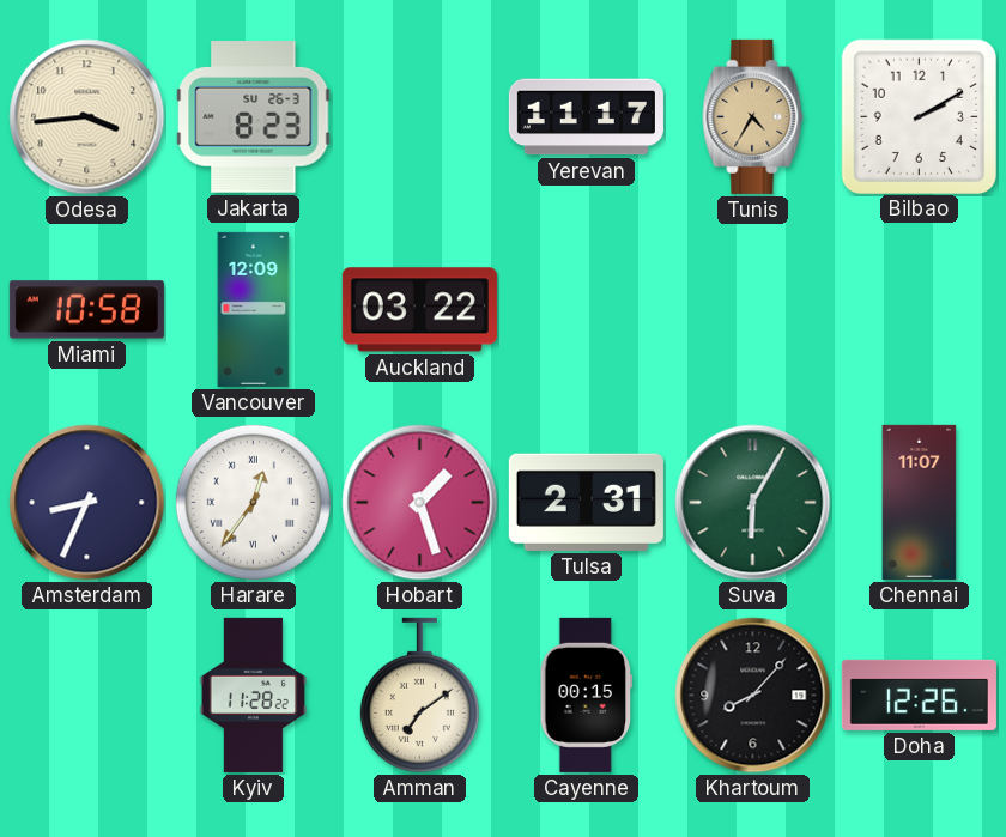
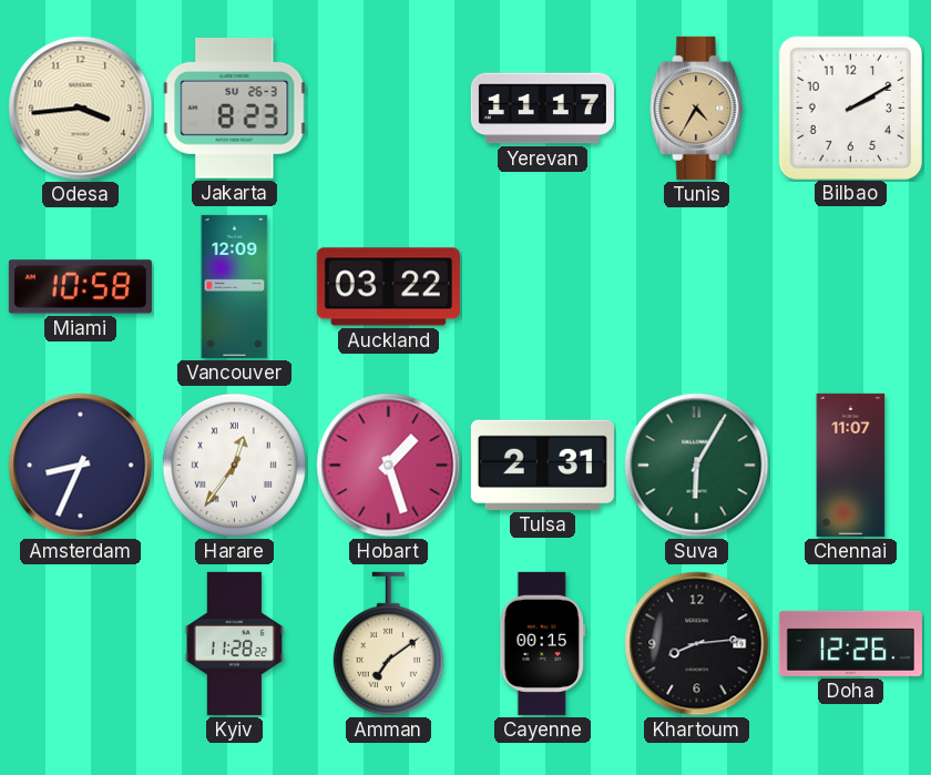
Khartoum: 8:07 -> 8:14
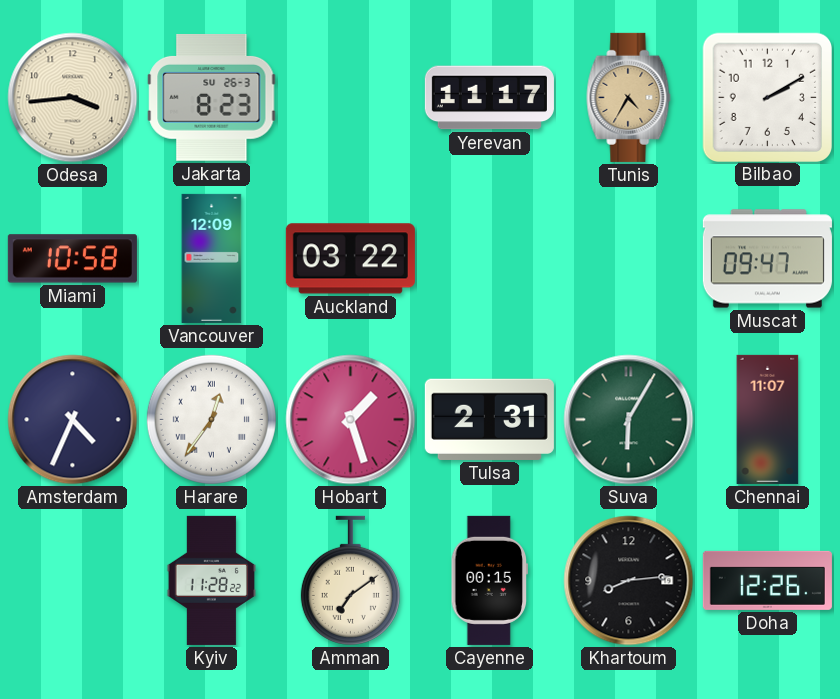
Muscat: none -> 09:47
Amsterdam: 8:34 -> 4:34
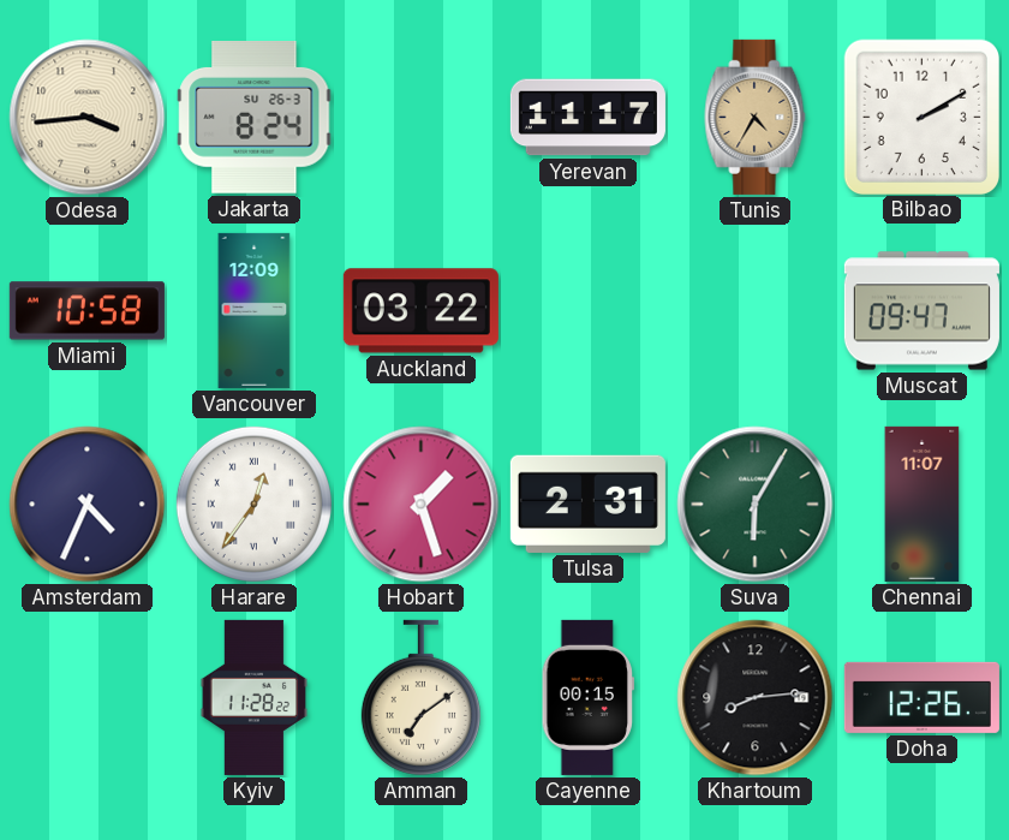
Jakarta: 8:23 -> 8:24
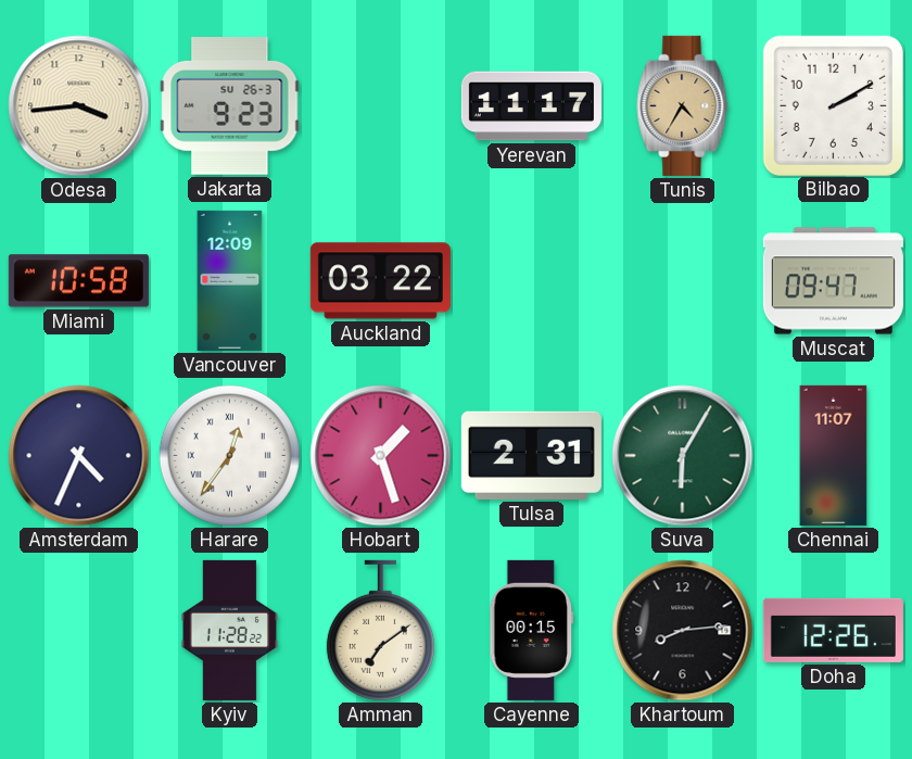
Jakarta: 8:24 -> 9:23
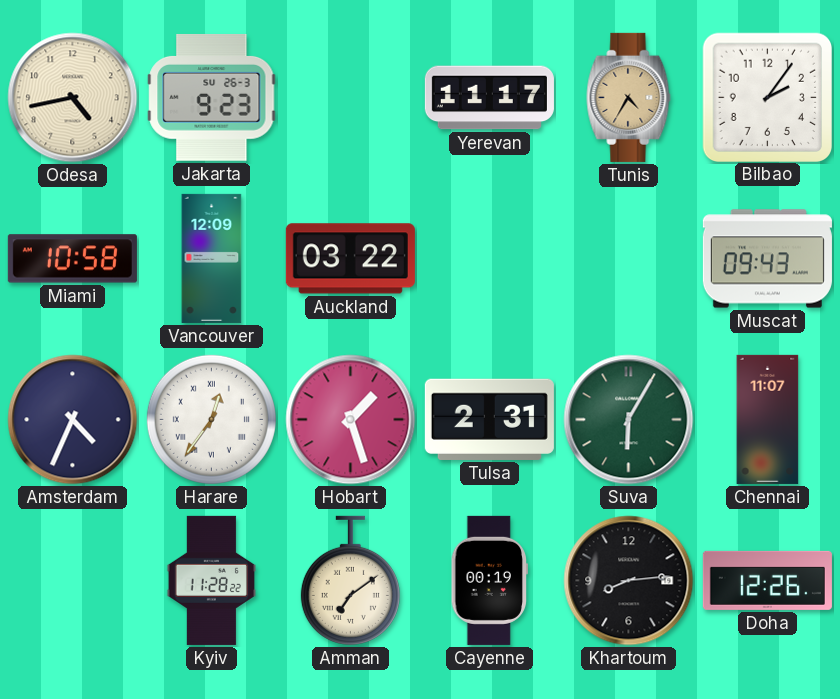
Odesa: 3:44 -> 4:43
Bilbao: 2:10 -> 2:06
Muscat: 09:47 -> 09:43
Cayenne: 00:15 -> 00:19
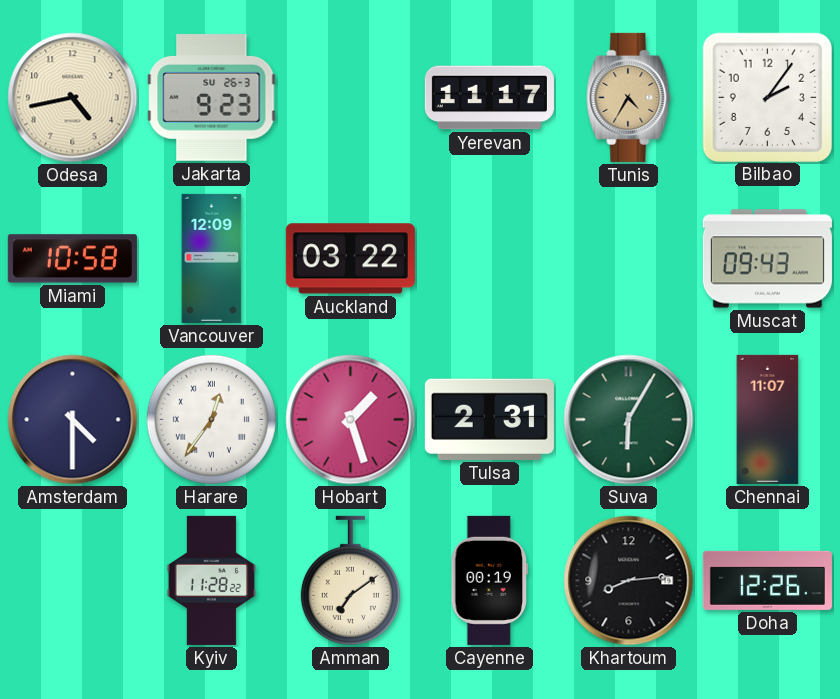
Amsterdam: 4:34 -> 4:30
